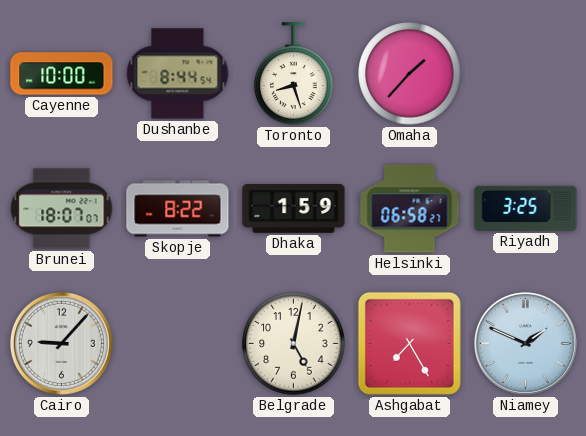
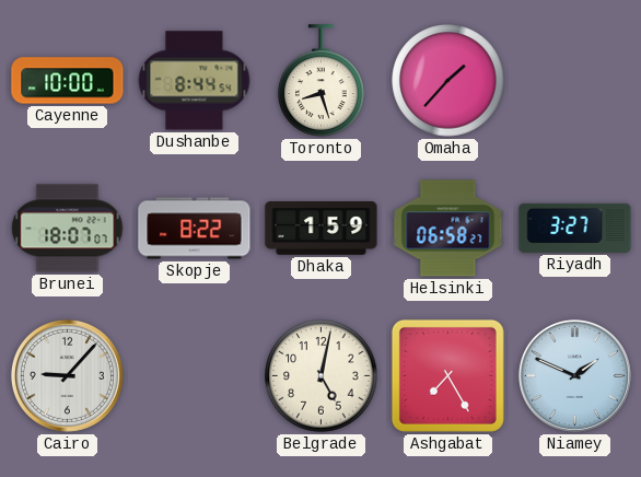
Riyadh: 3:25 -> 3:27
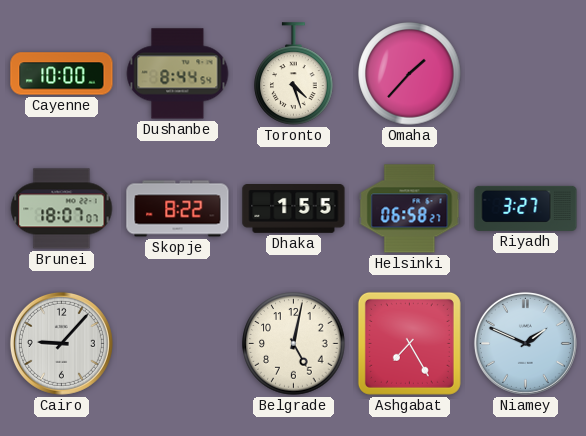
Toronto: 8:27 -> 4:27
Dhaka: 1:59 -> 1:55
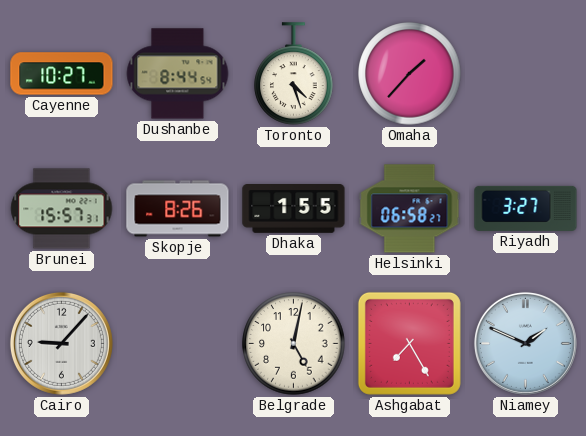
Cayenne: 10:00 -> 10:27
Brunei: 18:07 -> 15:57
Skopje: 8:22 -> 8:26
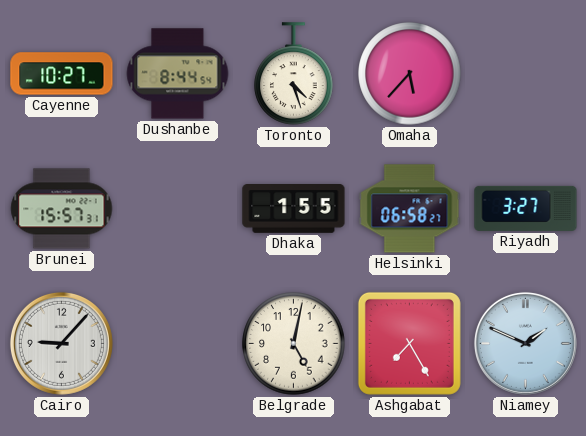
Omaha: 1:37 -> 5:37
Skopje: 8:26 -> none
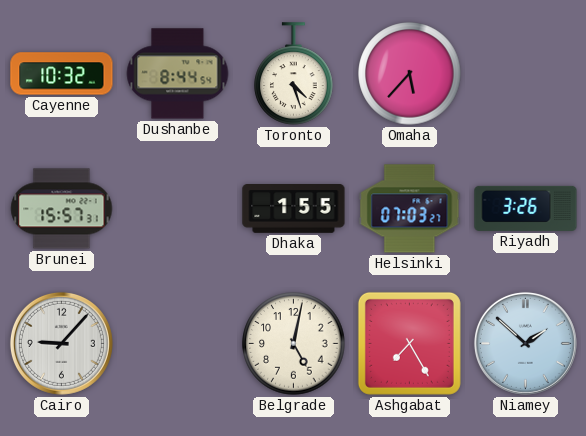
Cayenne: 10:27 -> 10:32
Helsinki: 06:58 -> 07:03
Riyadh: 3:27 -> 3:26
Niamey: 1:49 -> 1:52
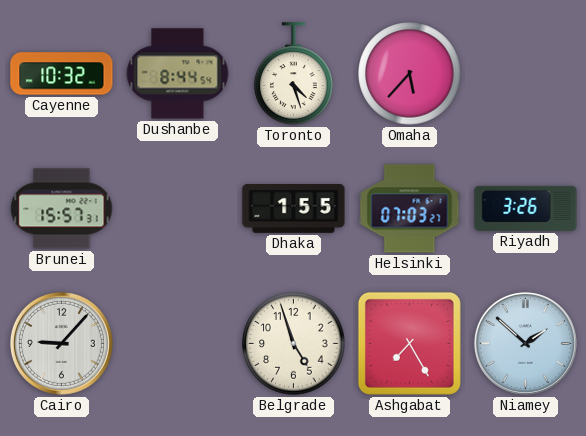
Belgrade: 5:02 -> 4:57
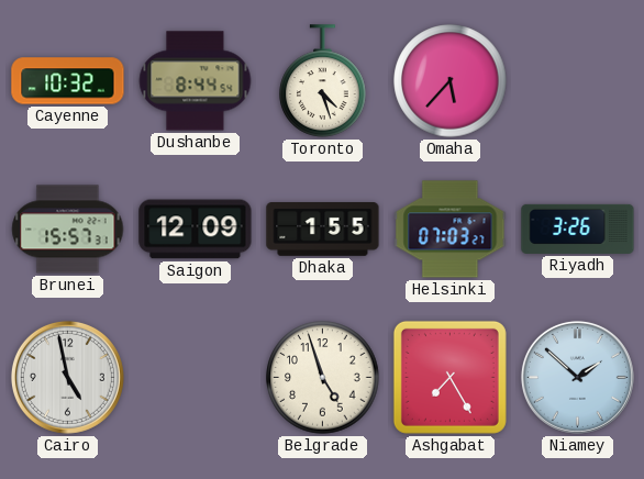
Saigon: none -> 12:09
Cairo: 9:07 -> 4:58
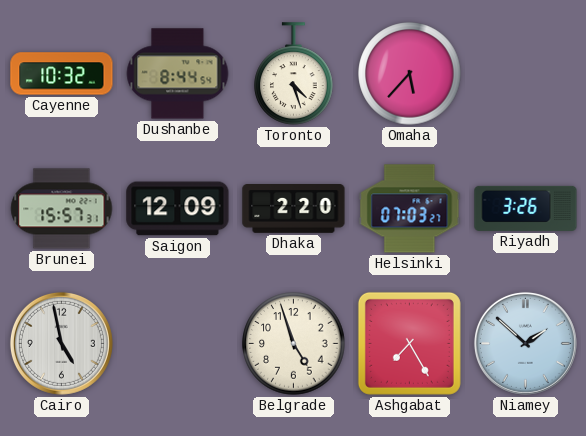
Dhaka: 1:55 -> 2:20
